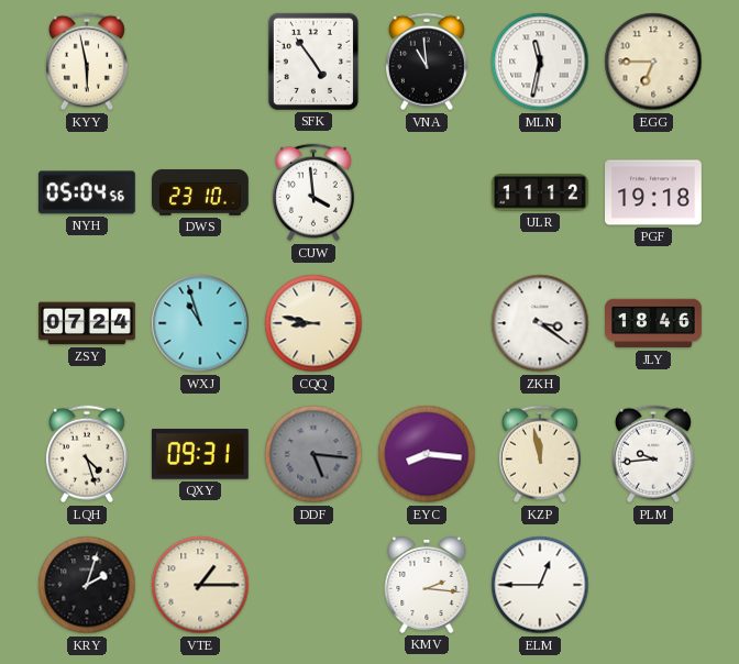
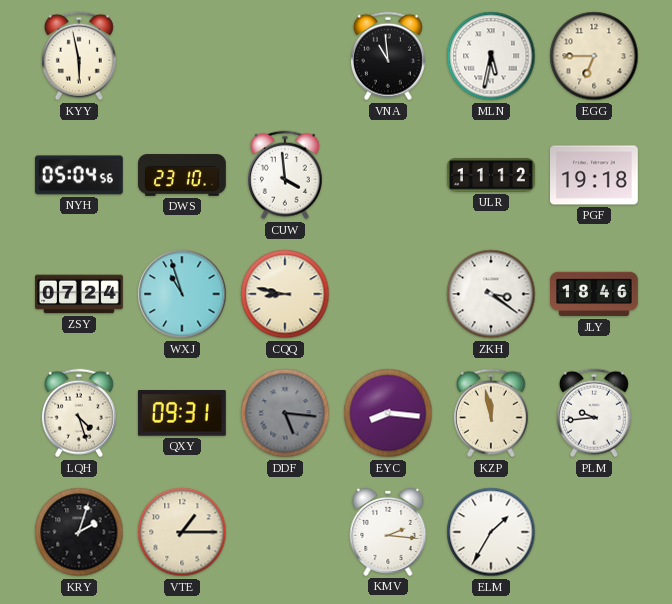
SFK: 4:54 -> none
MLN: 11:32 -> 5:32
ELM: 12:45 -> 1:35
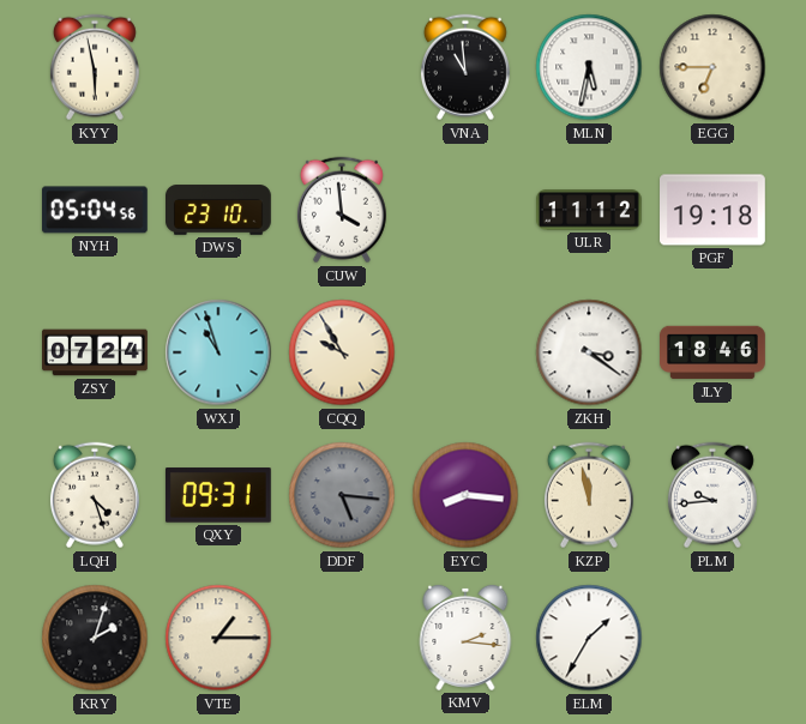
CQQ: 8:47 -> 9:55
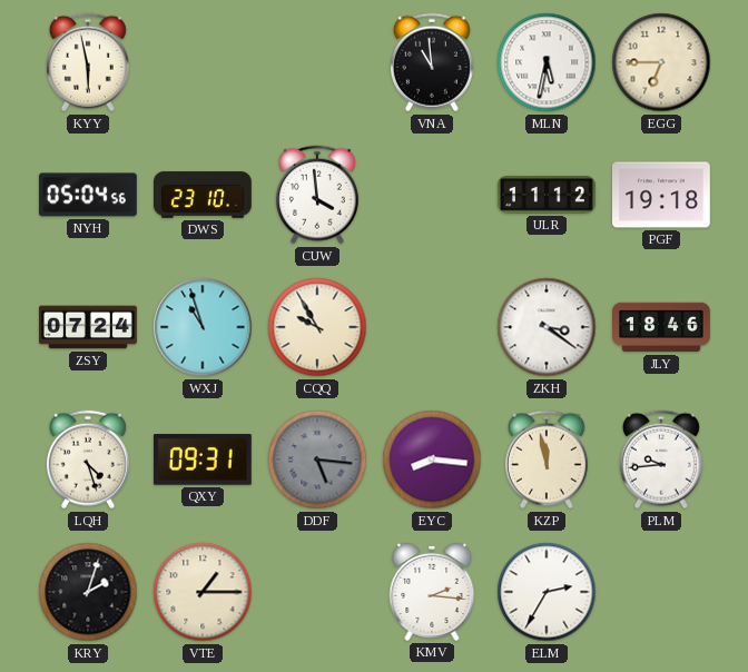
ELM: 1:35 -> 2:35
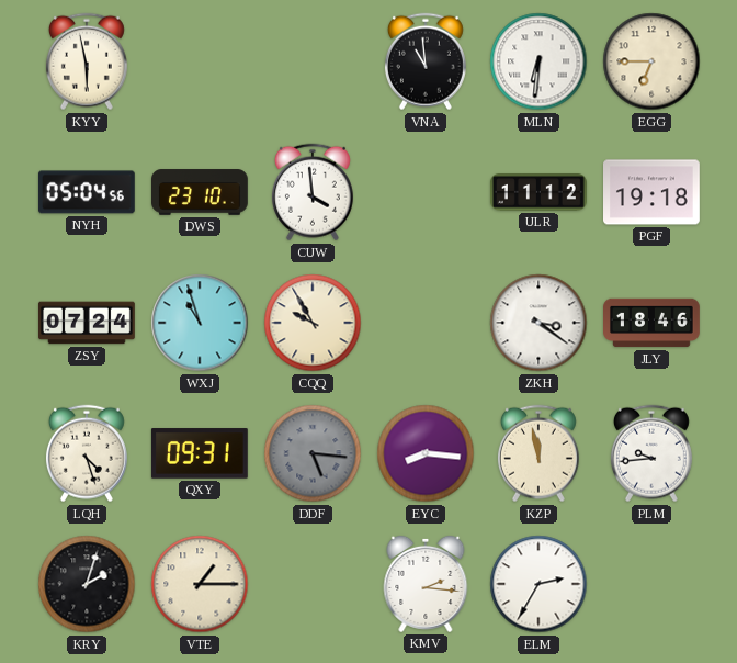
MLN: 5:32 -> 6:31
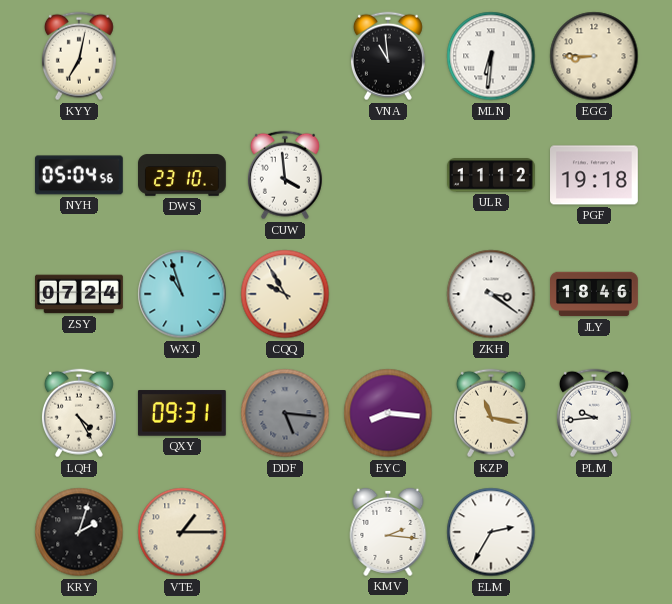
KYY: 5:58 -> 7:02
EGG: 6:45 -> 8:45
LQH: 4:27 -> 4:25
KZP: 11:58 -> 11:17
